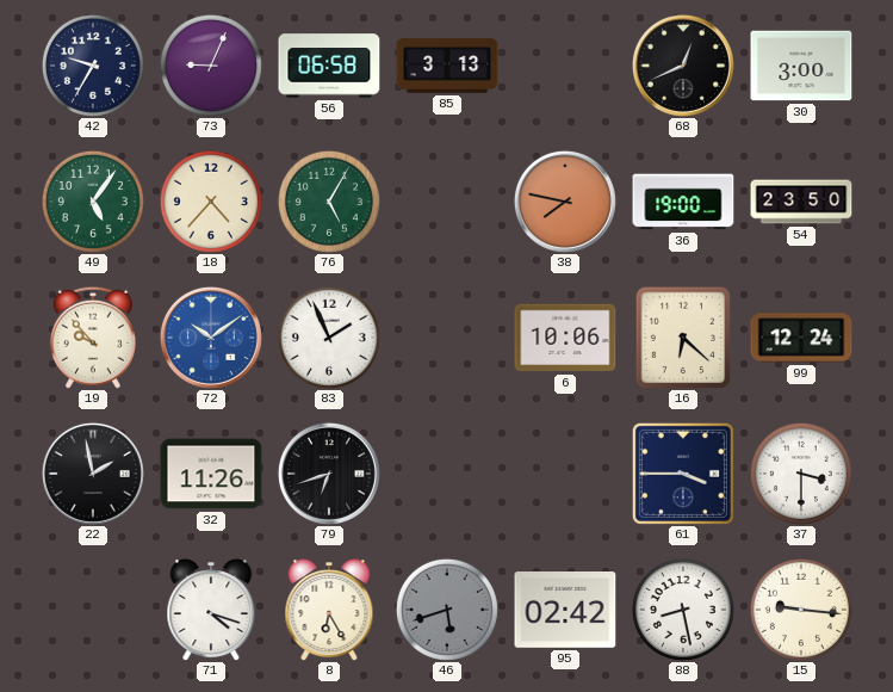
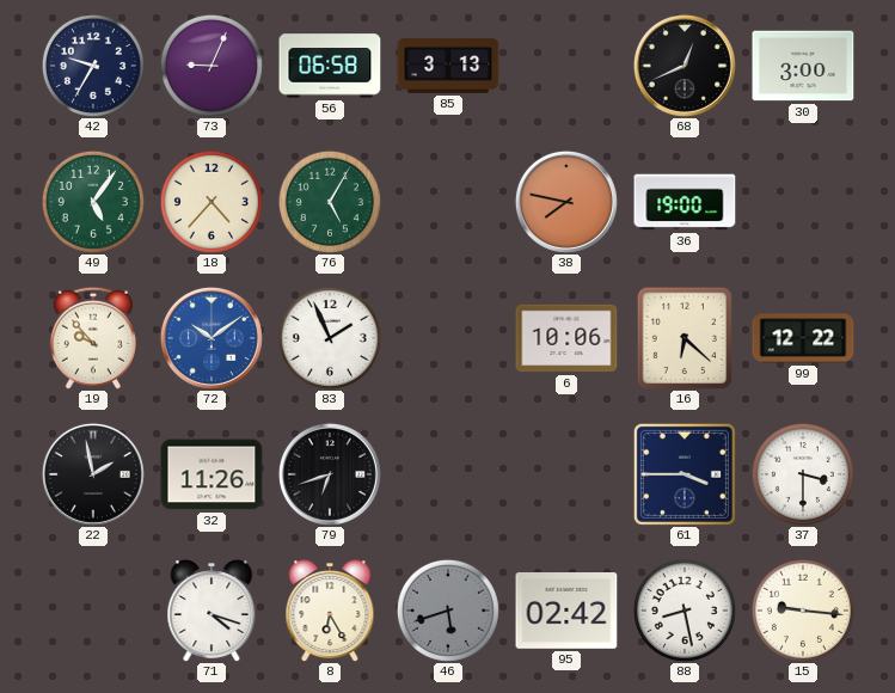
54: 23:50 -> none
99: 12:24 -> 12:22
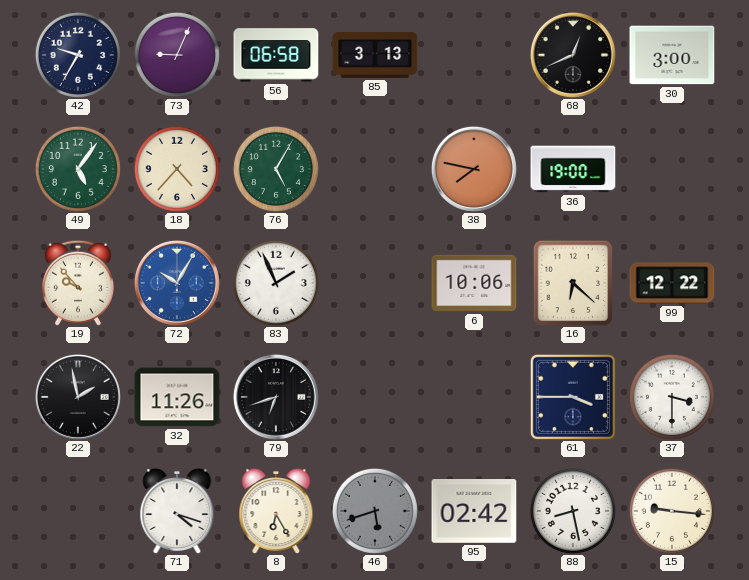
72: 10:09 -> 10:05
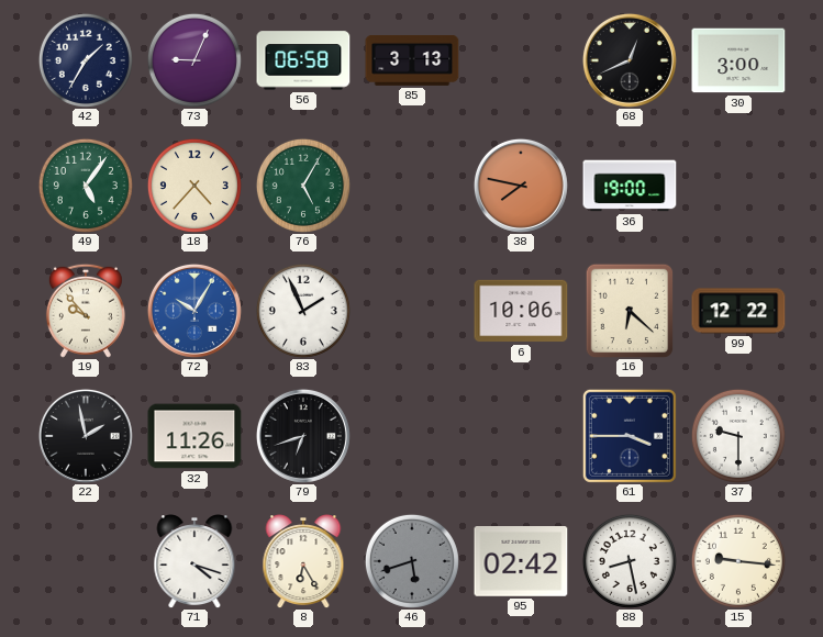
42: 9:35 -> 1:35
37: 3:30 -> 9:30
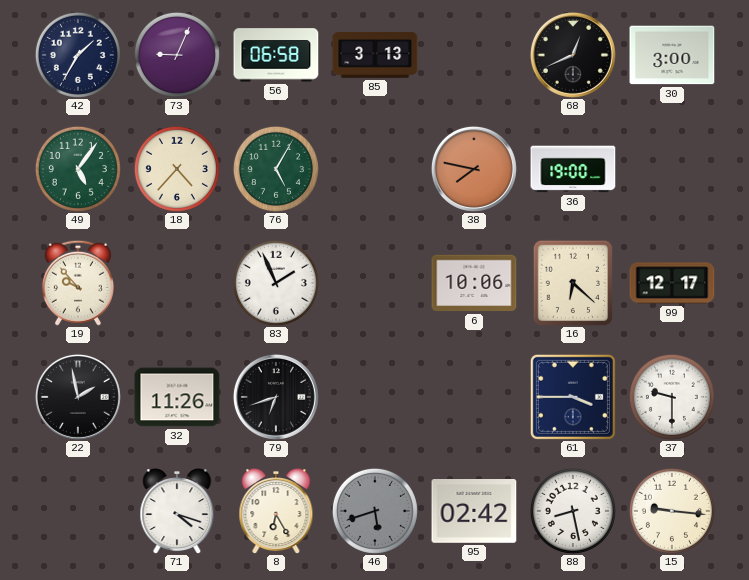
72: 10:05 -> none
99: 12:22 -> 12:17
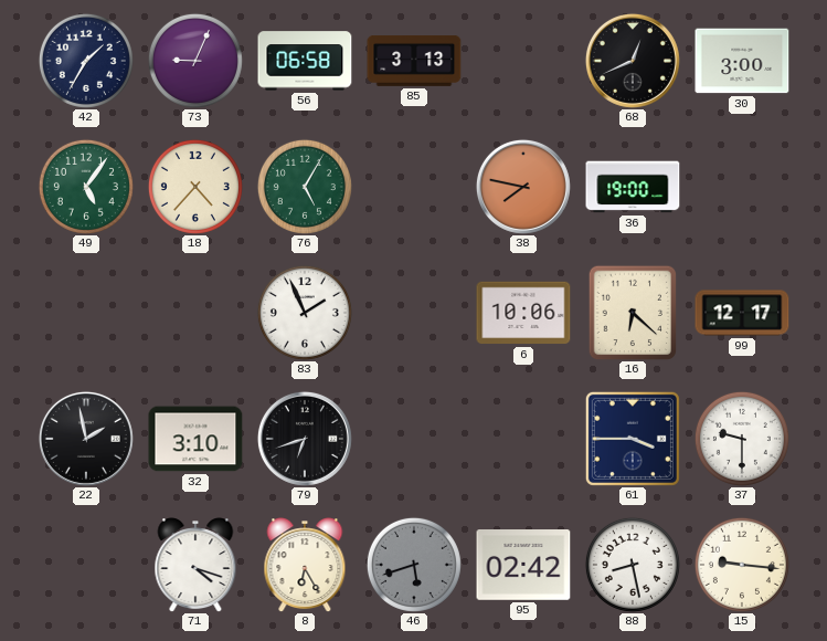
19: 9:53 -> none
32: 11:26 -> 3:10
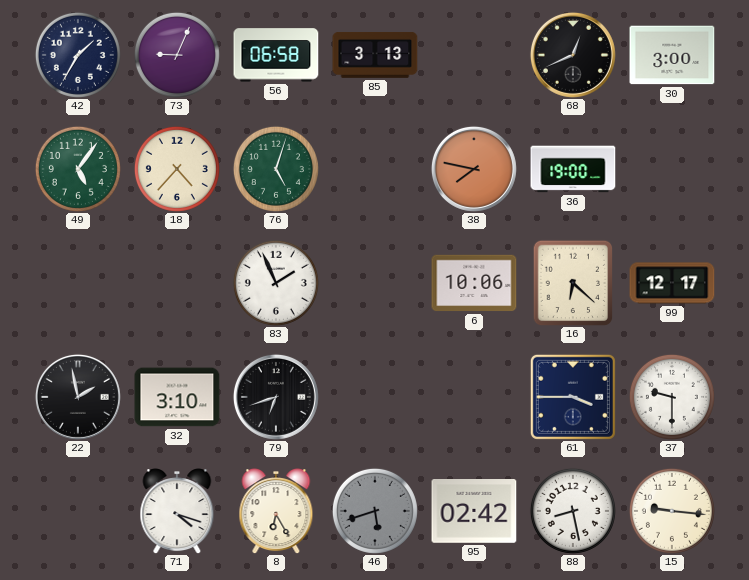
76: 5:05 -> 5:03
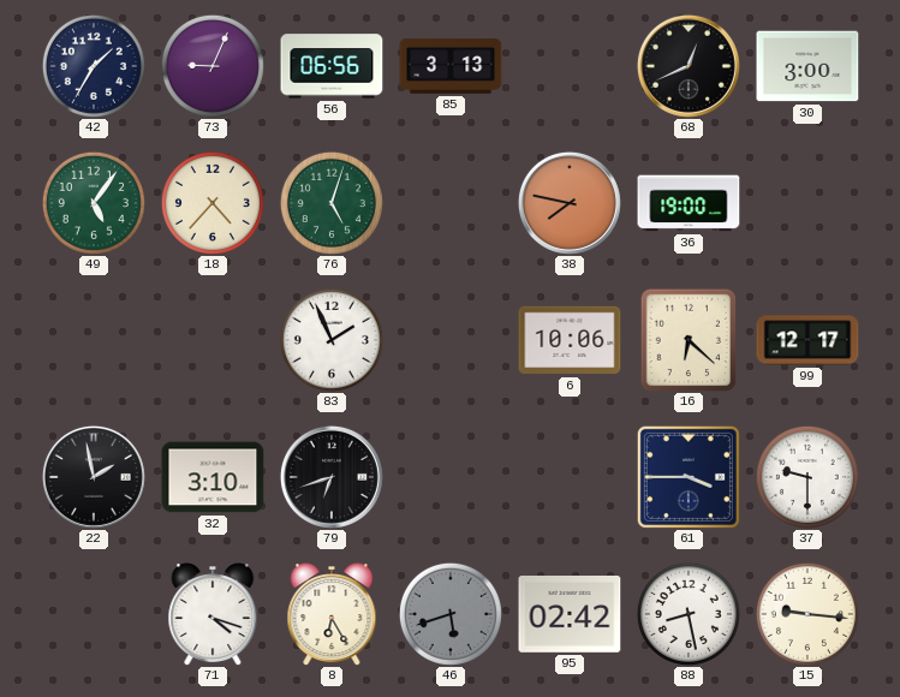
56: 06:58 -> 06:56
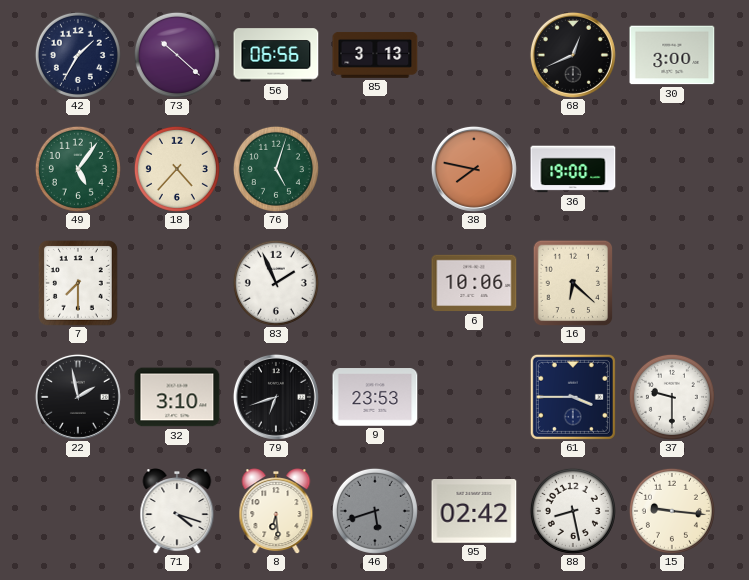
73: 9:04 -> 10:22
7: none -> 7:30
99: 12:17 -> none
9: none -> 23:53
8: 6:25 -> 6:29
